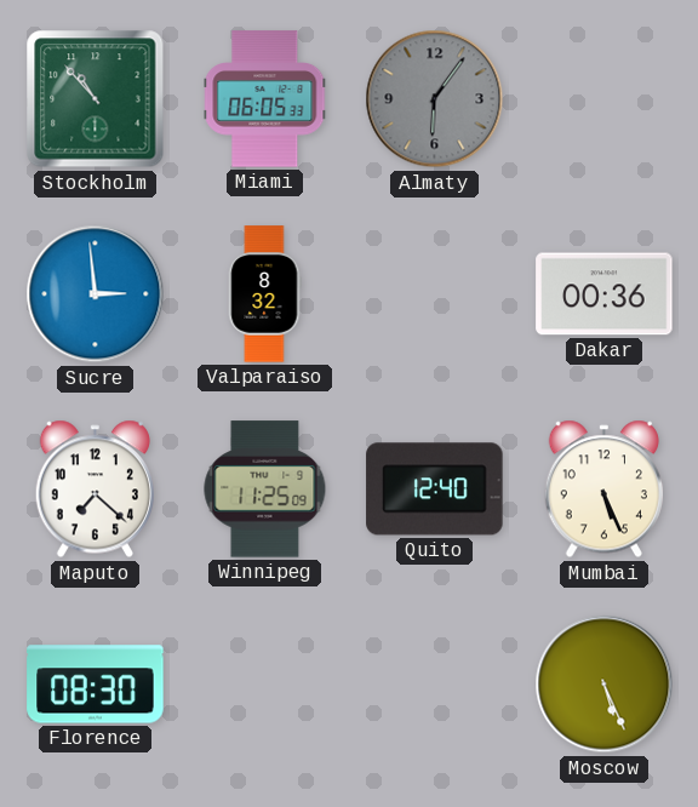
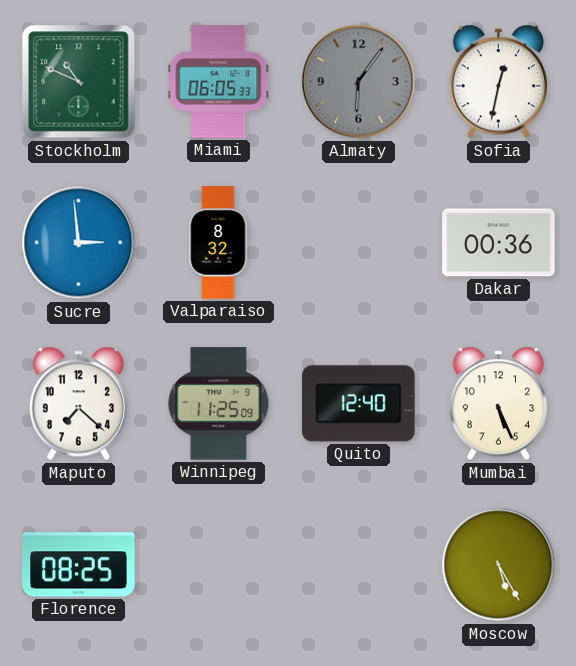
Stockholm: 10:53 -> 10:49
Sofia: none -> 12:32
Florence: 08:30 -> 08:25
Moscow: 5:26 -> 5:25
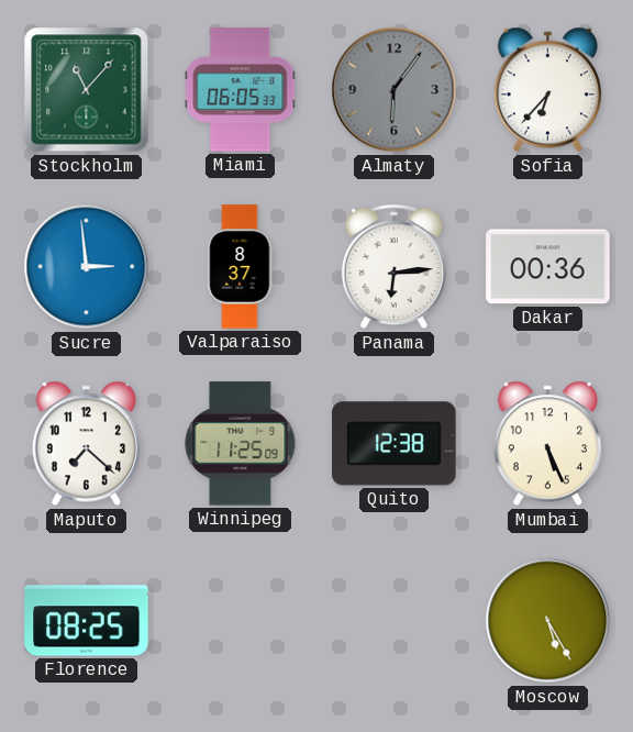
Stockholm: 10:49 -> 11:07
Sofia: 12:32 -> 6:37
Valparaiso: 8:32 -> 8:37
Panama: none -> 6:14
Quito: 12:40 -> 12:38
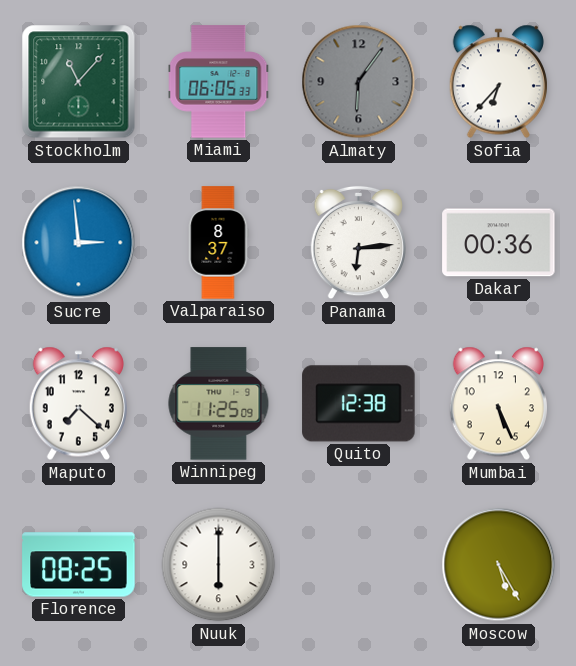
Nuuk: none -> 6:00
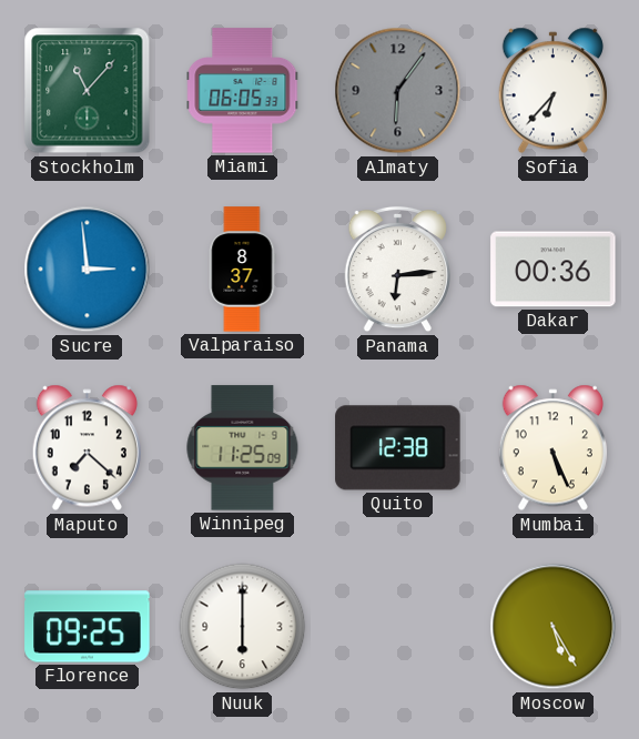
Florence: 08:25 -> 09:25
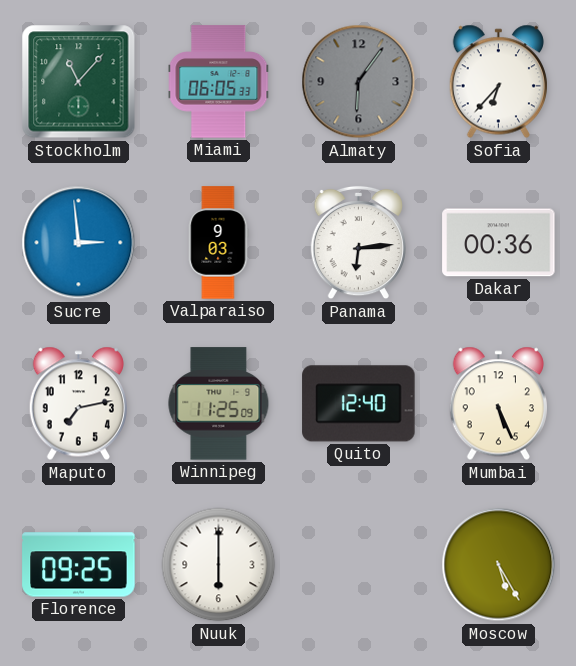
Valparaiso: 8:37 -> 9:03
Maputo: 7:22 -> 7:13
Quito: 12:38 -> 12:40
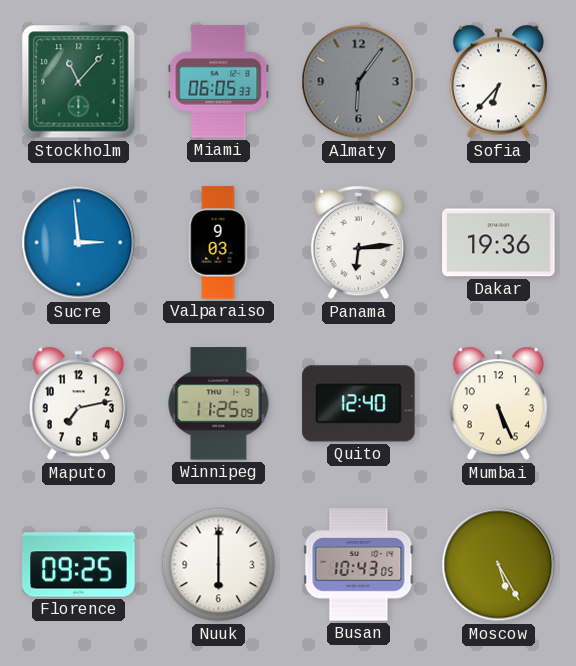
Dakar: 00:36 -> 19:36
Busan: none -> 10:43
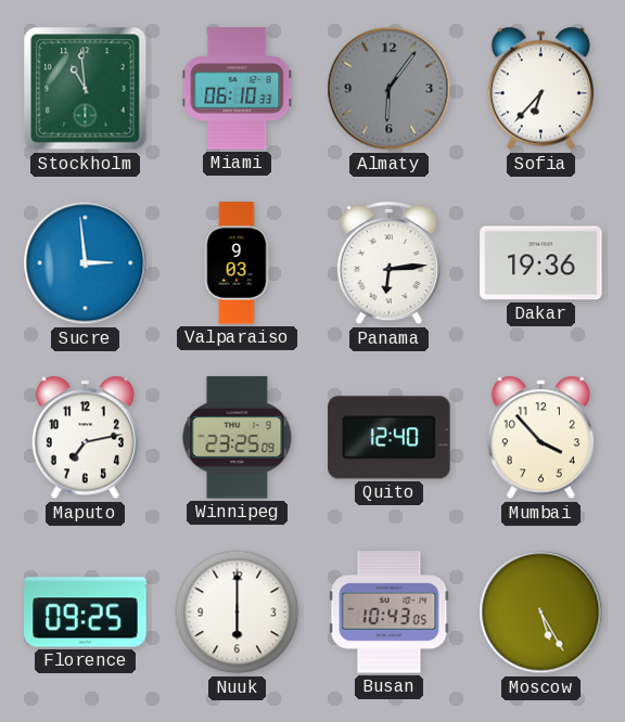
Stockholm: 11:07 -> 10:59
Miami: 06:05 -> 06:10
Winnipeg: 11:25 -> 23:25
Mumbai: 5:26 -> 3:53
